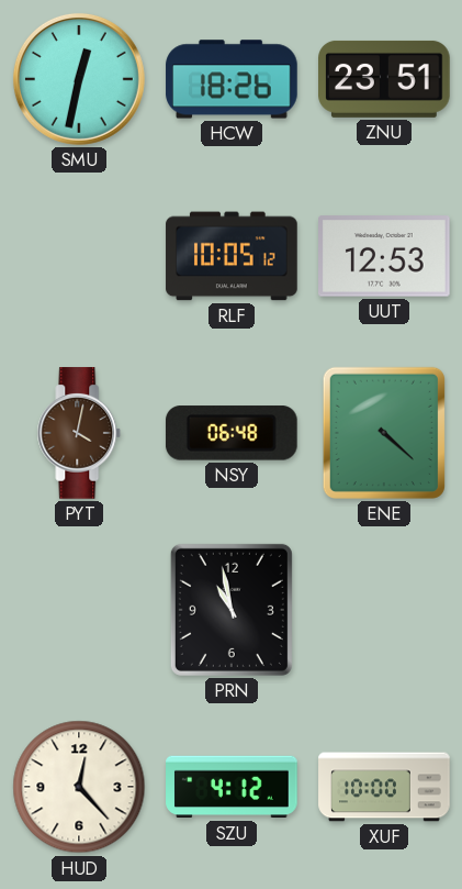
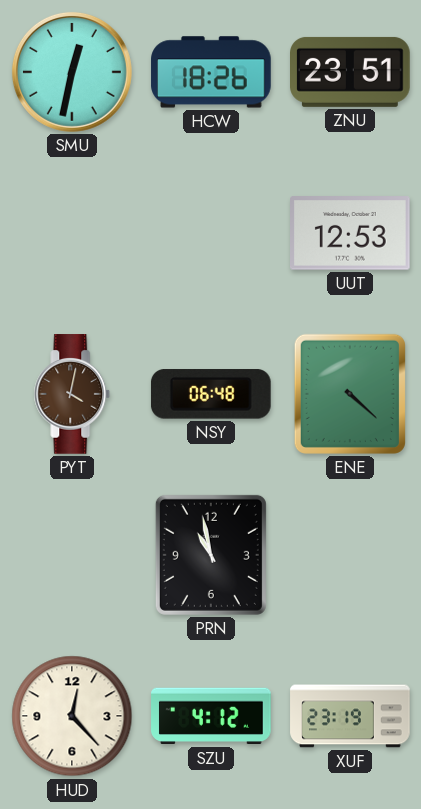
RLF: 10:05 -> none
XUF: 10:00 -> 23:19
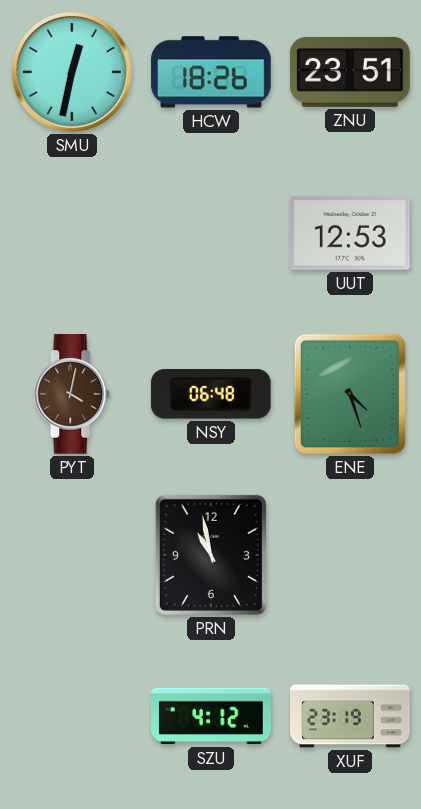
ENE: 4:22 -> 4:27
HUD: 12:23 -> none
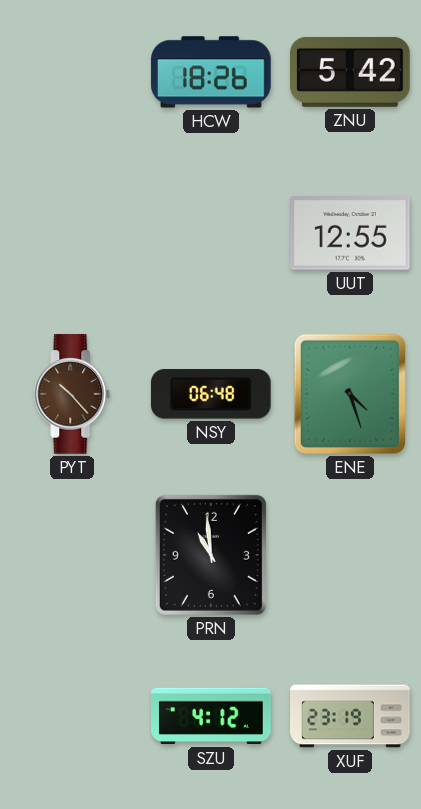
SMU: 12:32 -> none
ZNU: 23:51 -> 5:42
UUT: 12:53 -> 12:55
PYT: 4:02 -> 10:23
PRN: 10:58 -> 10:59
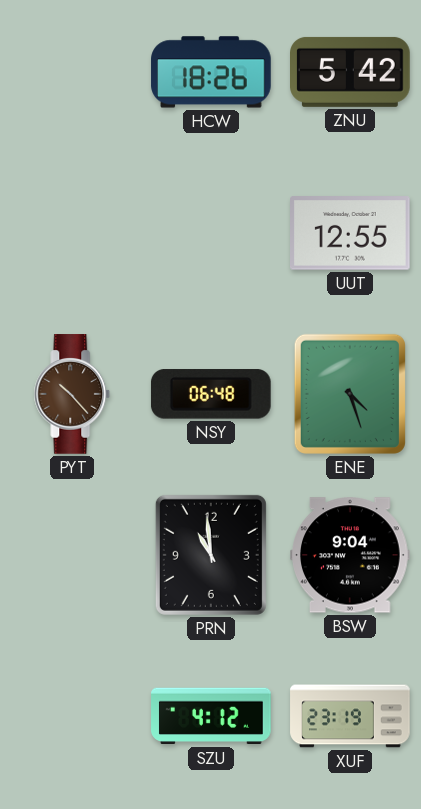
BSW: none -> 9:04
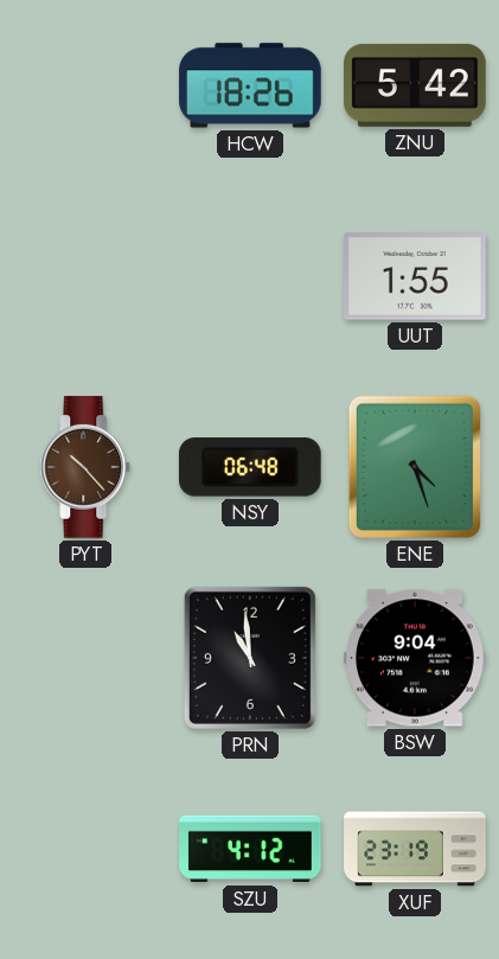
UUT: 12:55 -> 1:55
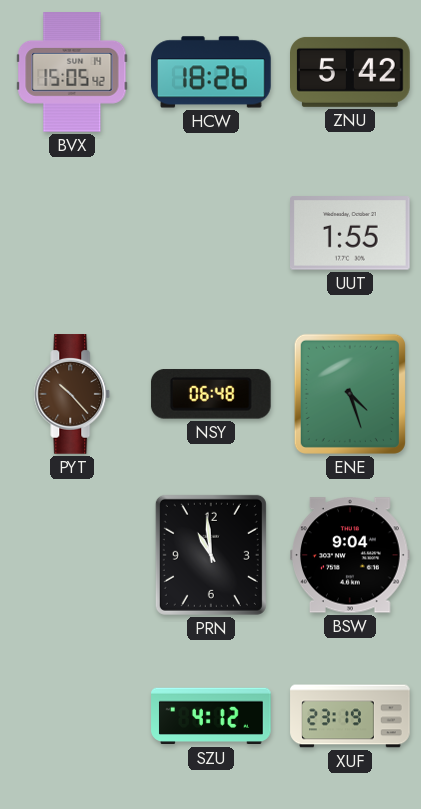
BVX: none -> 15:05
